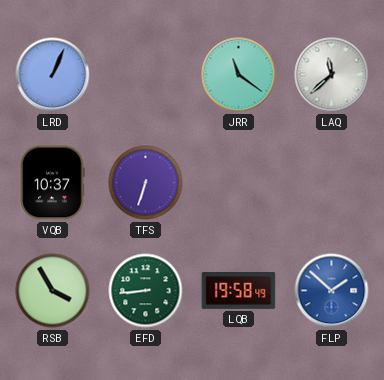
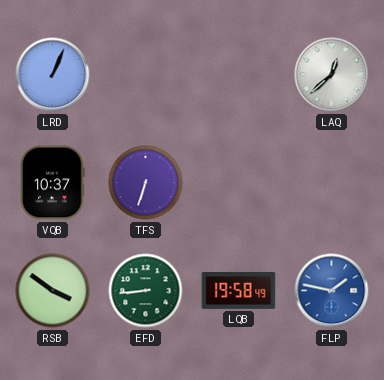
JRR: 11:21 -> none
LAQ: 11:38 -> 12:38
RSB: 3:55 -> 3:51
FLP: 1:52 -> 1:47
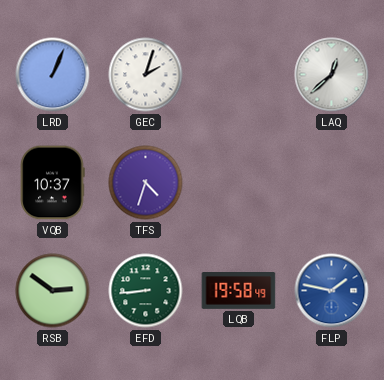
GEC: none -> 2:03
TFS: 6:33 -> 4:33
RSB: 3:51 -> 2:51
